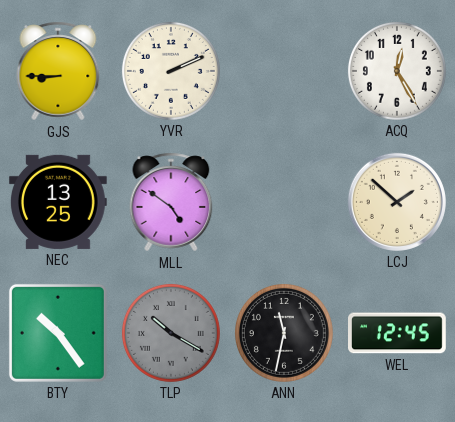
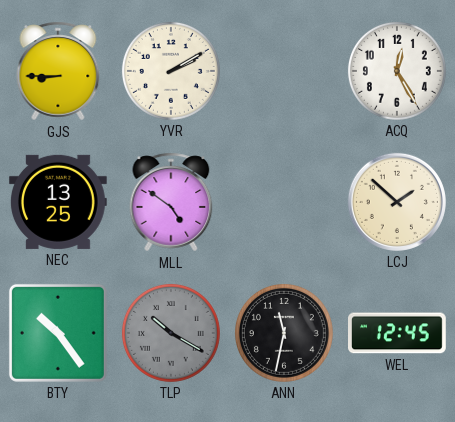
YVR: 2:11 -> 2:10
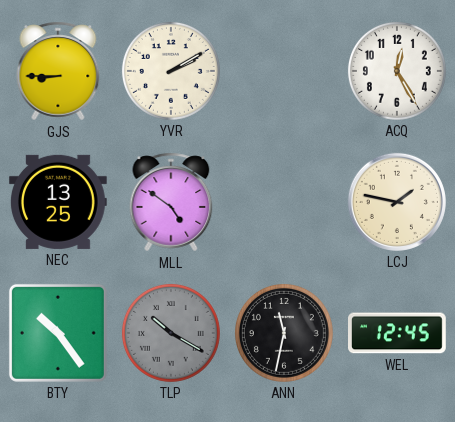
LCJ: 1:52 -> 1:47
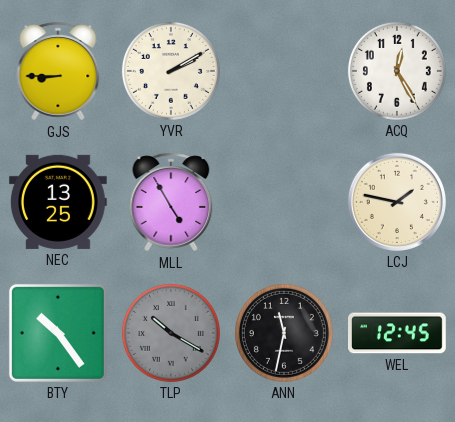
MLL: 4:51 -> 4:55
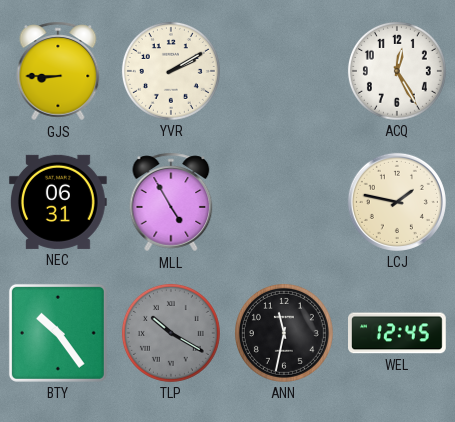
NEC: 13:25 -> 06:31
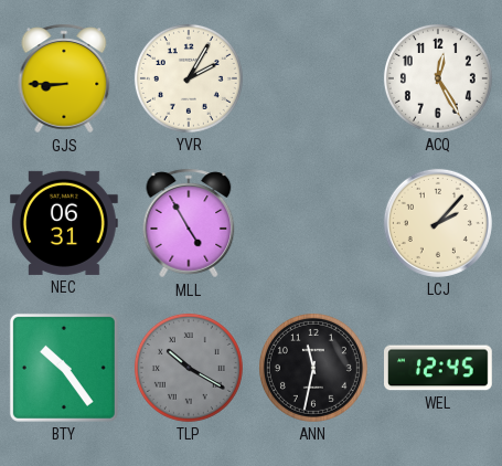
YVR: 2:10 -> 2:05
LCJ: 1:47 -> 2:07
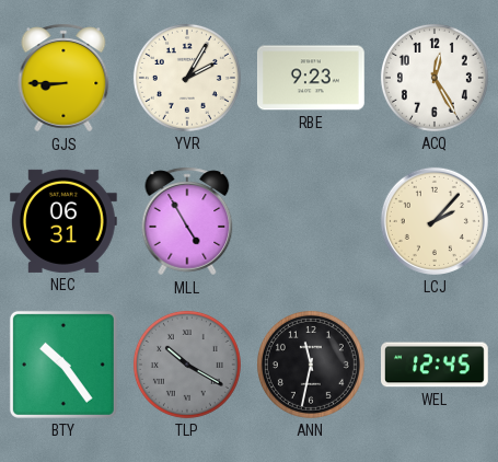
RBE: none -> 9:23
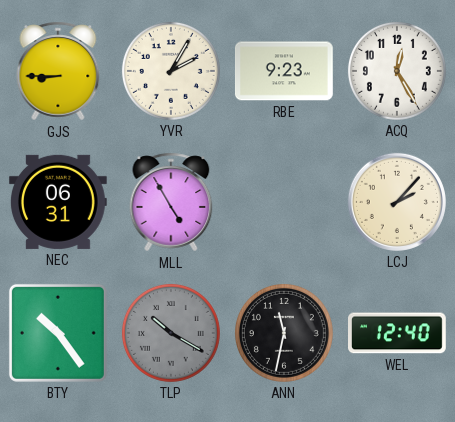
WEL: 12:45 -> 12:40
